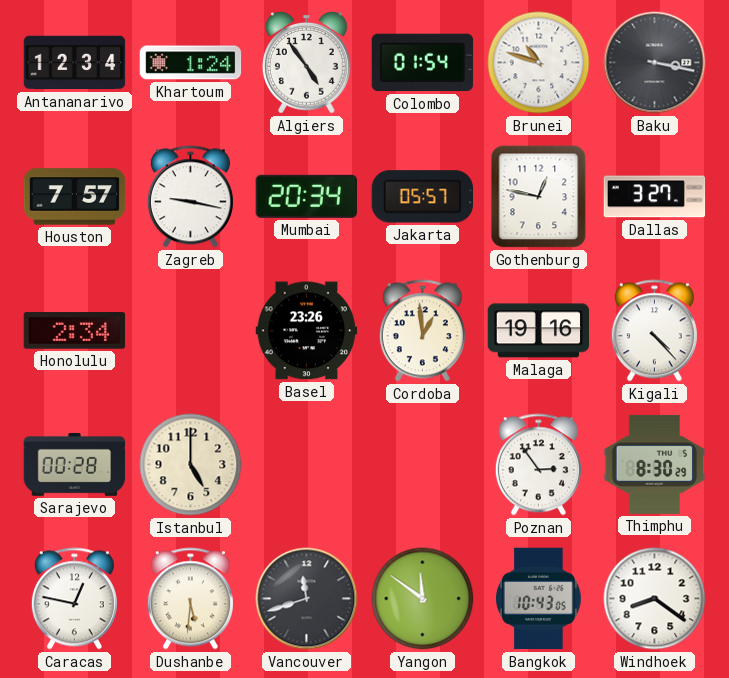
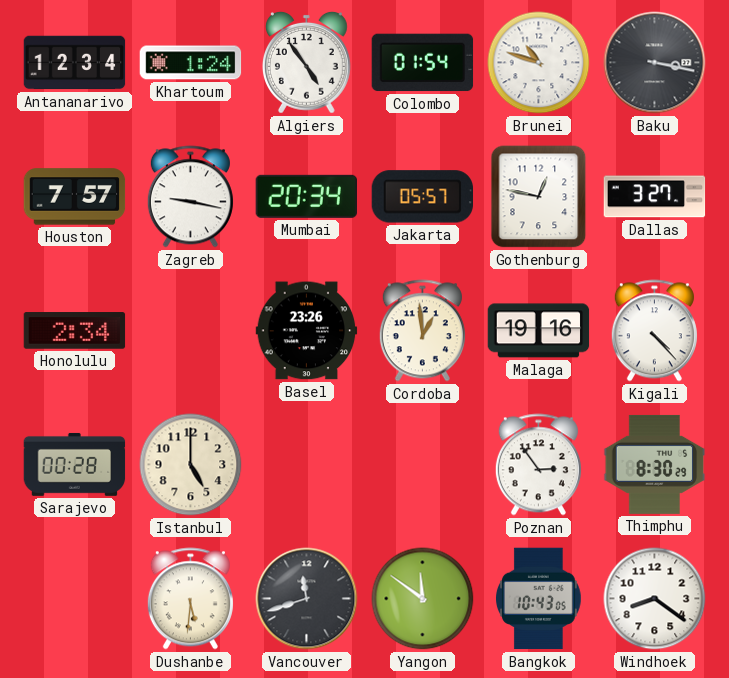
Caracas: 12:47 -> none
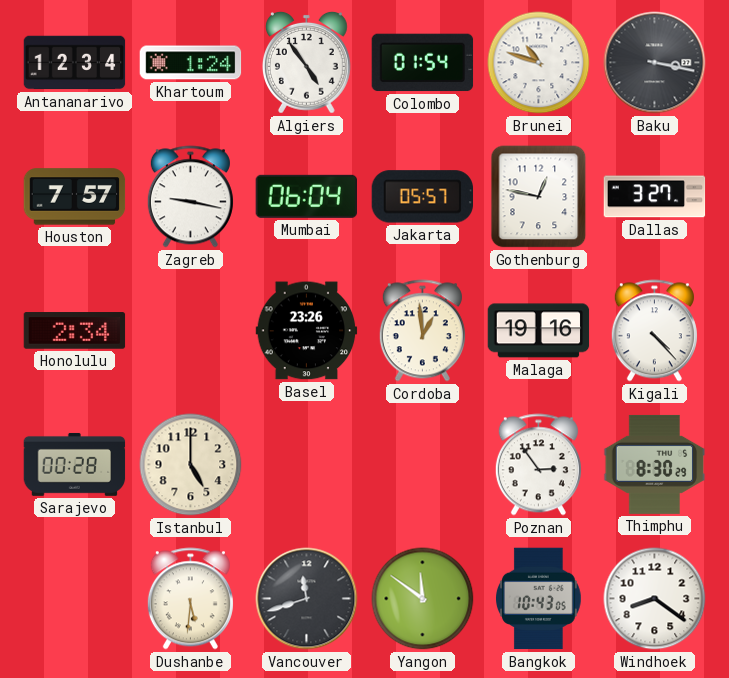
Mumbai: 20:34 -> 06:04
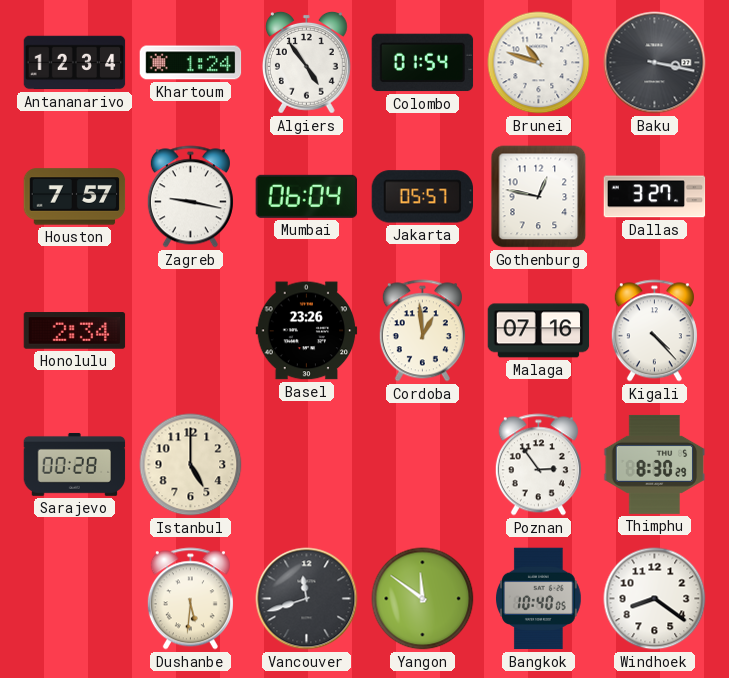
Malaga: 19:16 -> 07:16
Bangkok: 10:43 -> 10:40
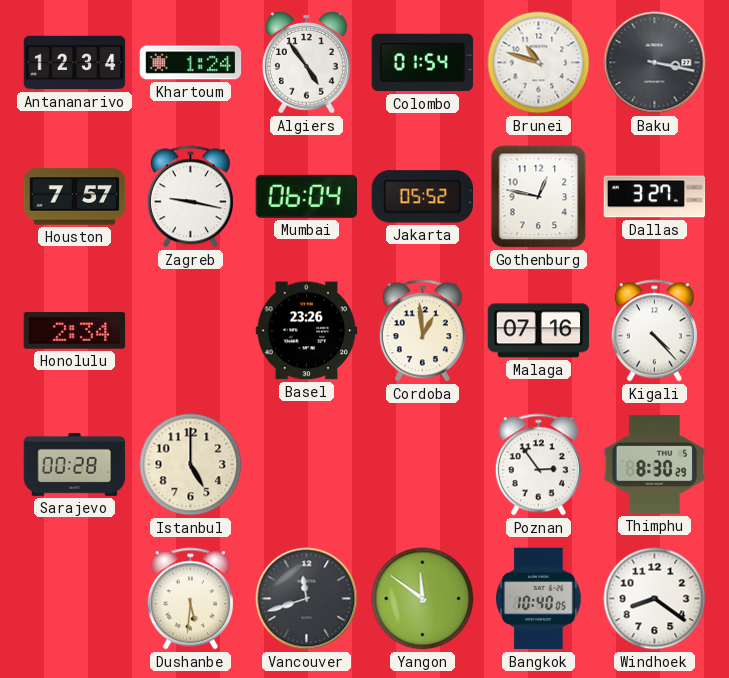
Jakarta: 05:57 -> 05:52
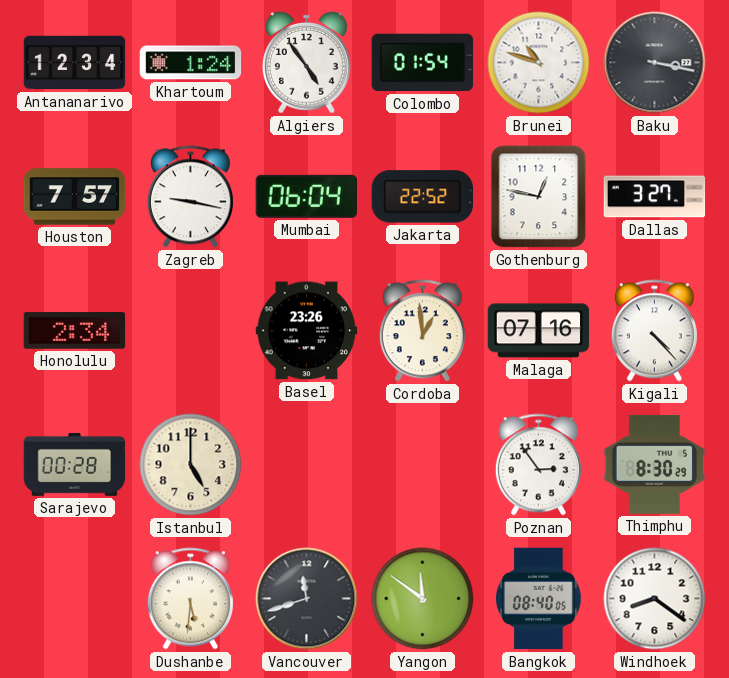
Jakarta: 05:52 -> 22:52
Bangkok: 10:40 -> 08:40
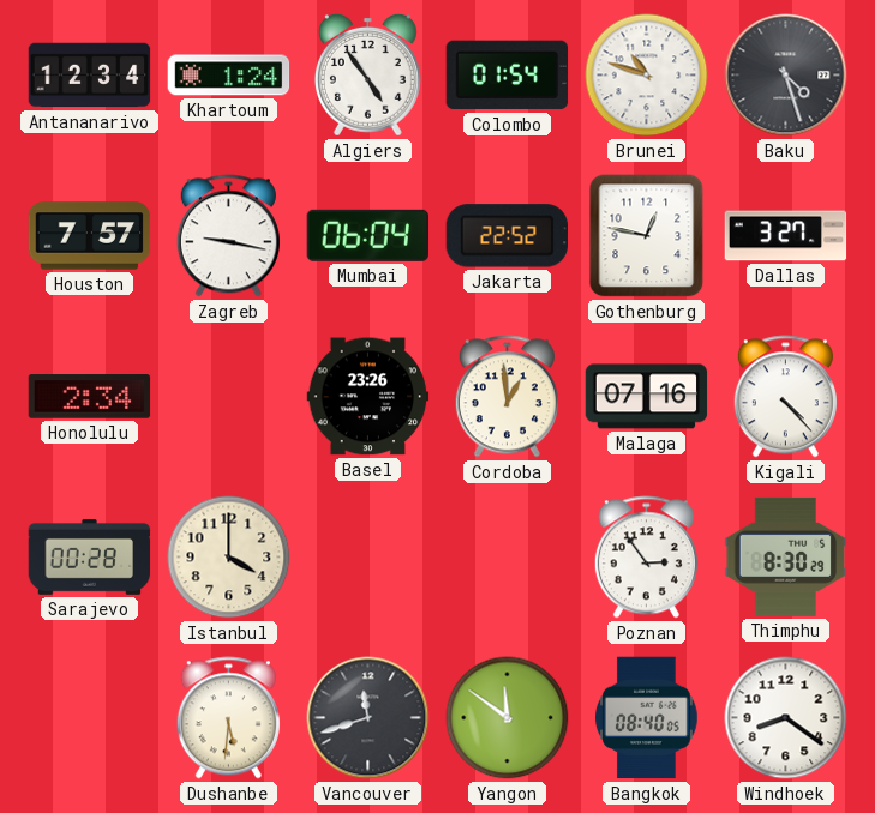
Baku: 3:17 -> 4:27
Istanbul: 5:00 -> 4:00
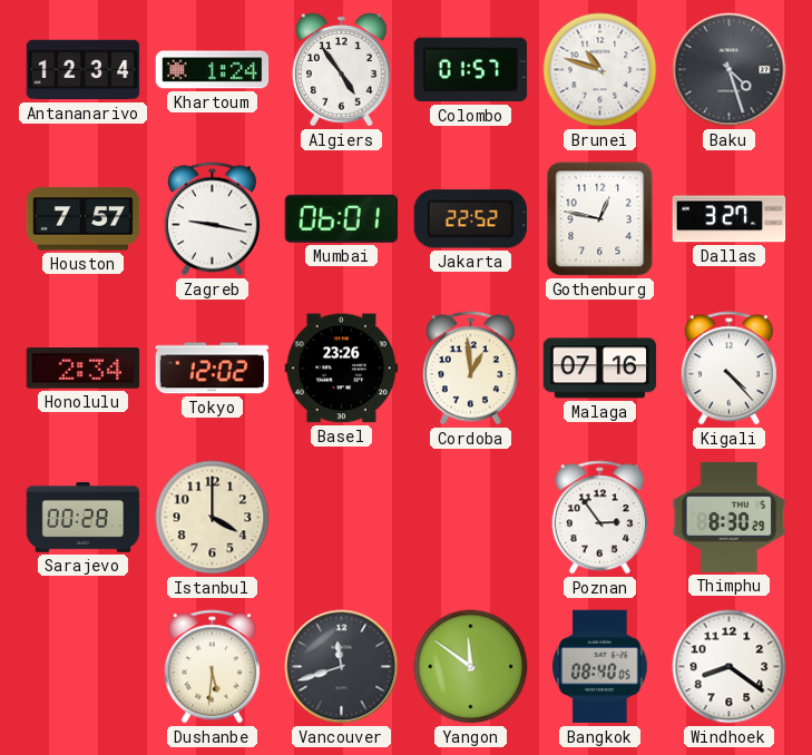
Colombo: 01:54 -> 01:57
Mumbai: 06:04 -> 06:01
Tokyo: none -> 12:02
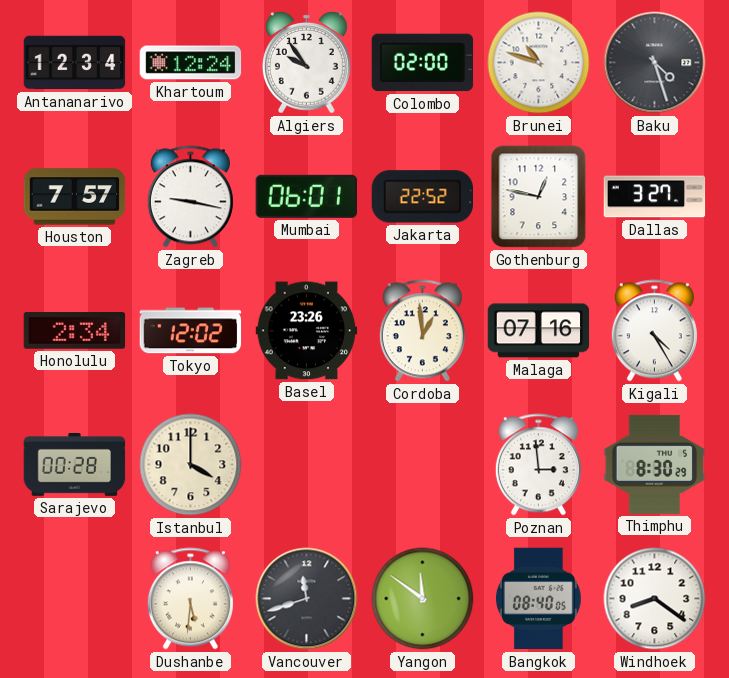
Khartoum: 1:24 -> 12:24
Algiers: 4:54 -> 9:54
Colombo: 01:57 -> 02:00
Kigali: 4:23 -> 4:25
Poznan: 2:54 -> 2:59
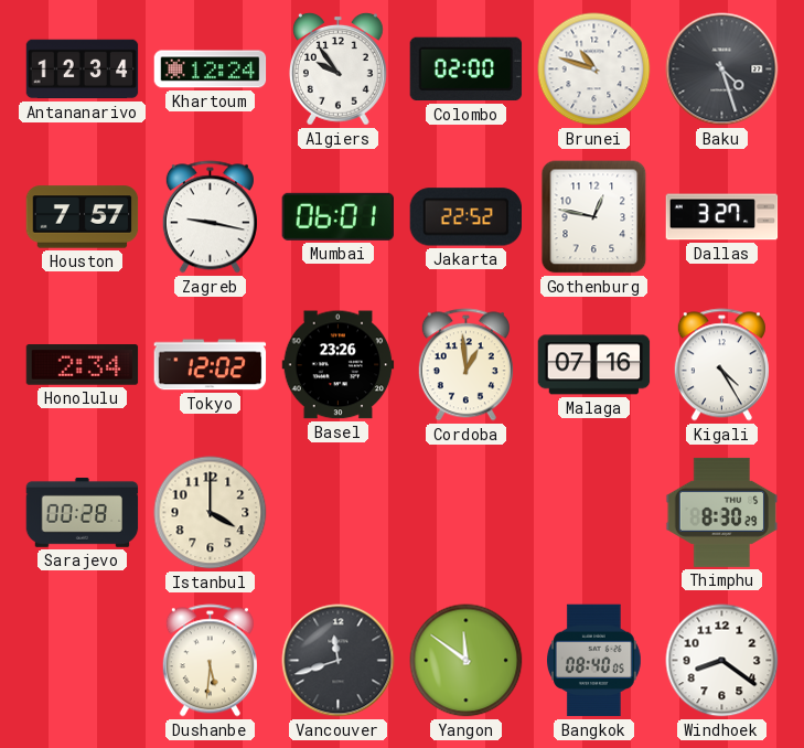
Poznan: 2:59 -> none
